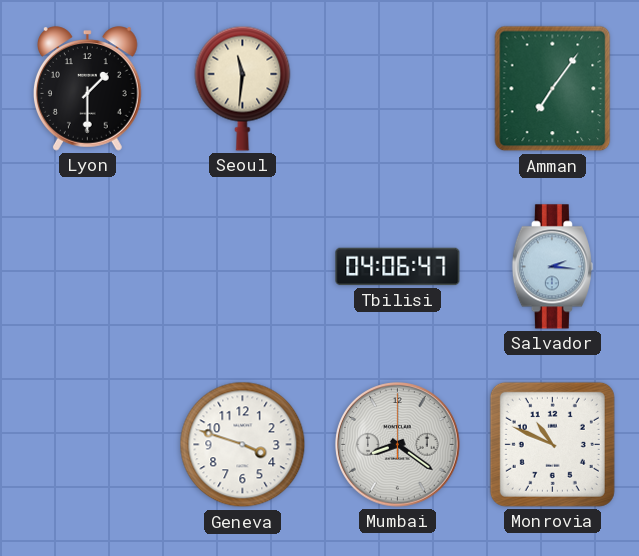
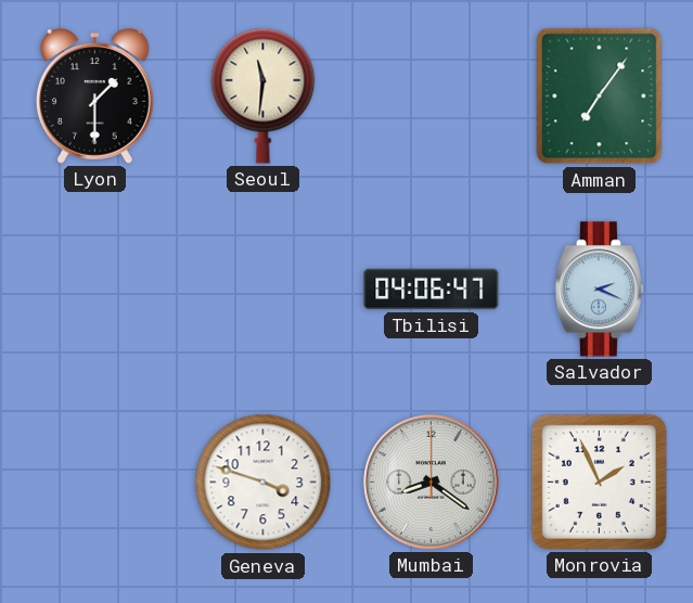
Salvador: 2:16 -> 2:19
Monrovia: 10:49 -> 1:56
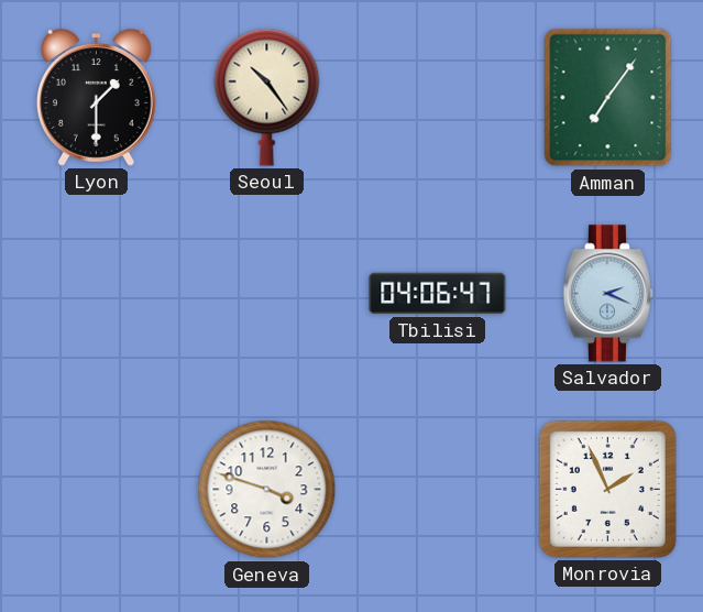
Seoul: 11:31 -> 10:24
Mumbai: 8:21 -> none
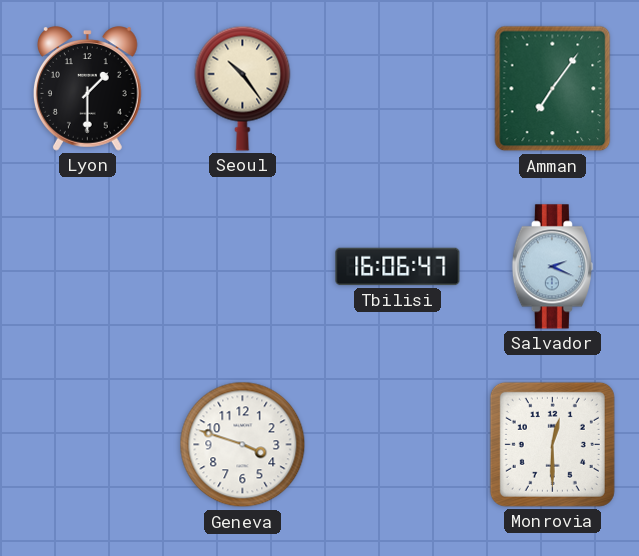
Tbilisi: 04:06 -> 16:06
Monrovia: 1:56 -> 12:30
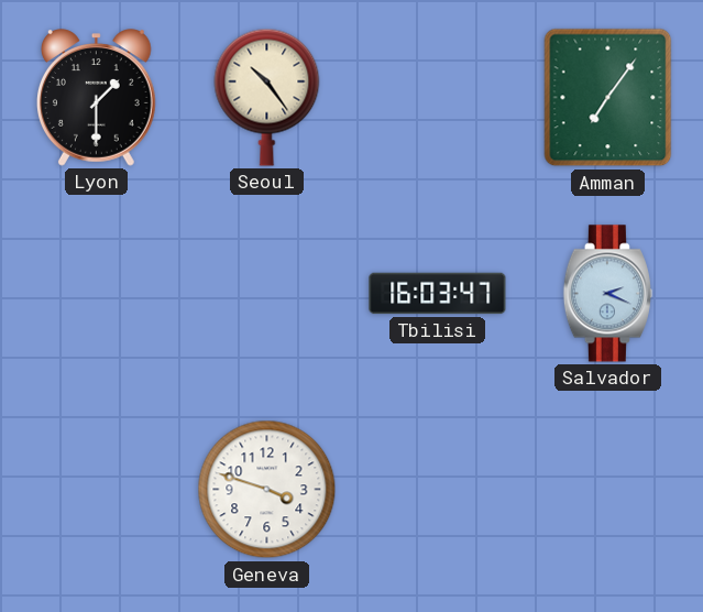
Tbilisi: 16:06 -> 16:03
Monrovia: 12:30 -> none
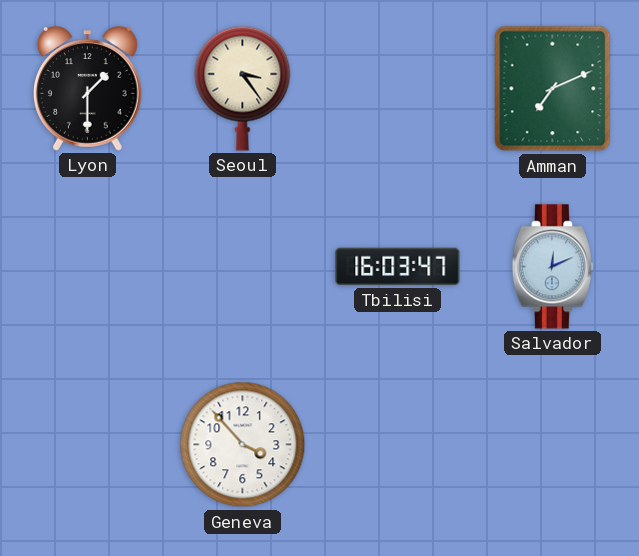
Seoul: 10:24 -> 3:24
Amman: 7:06 -> 7:11
Salvador: 2:19 -> 12:11
Geneva: 3:48 -> 3:53
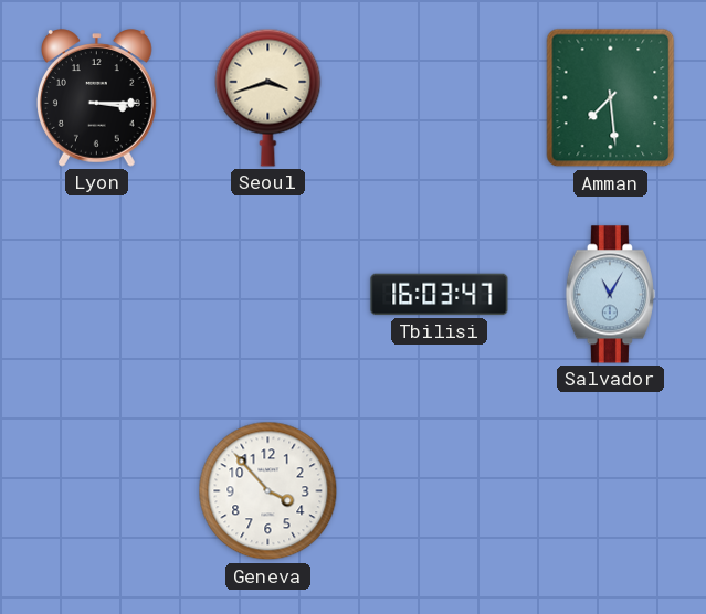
Lyon: 1:30 -> 3:15
Seoul: 3:24 -> 3:42
Amman: 7:11 -> 7:29
Salvador: 12:11 -> 11:05
